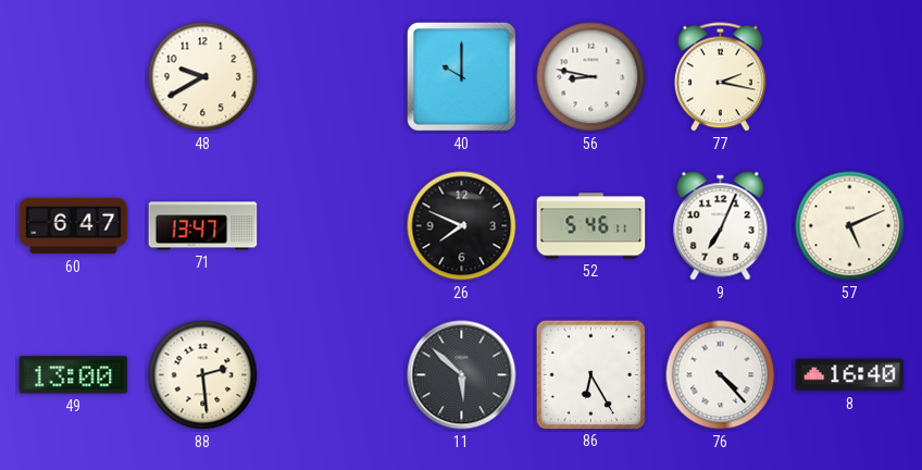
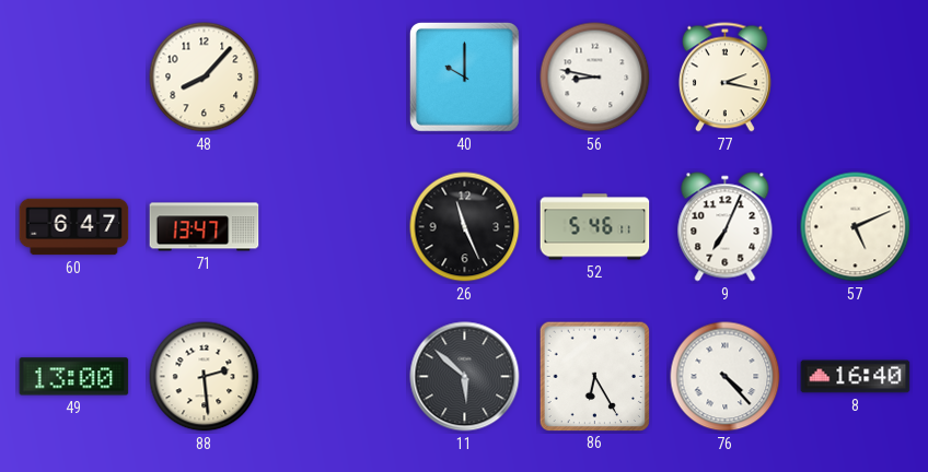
48: 9:40 -> 8:07
26: 7:49 -> 11:26
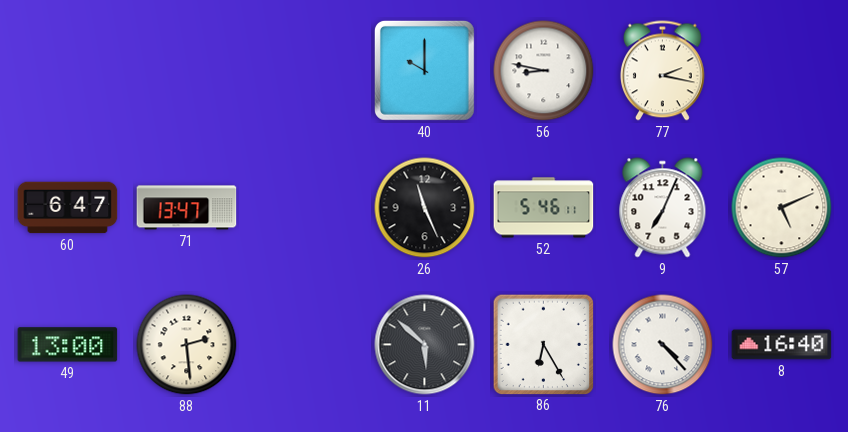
48: 8:07 -> none
